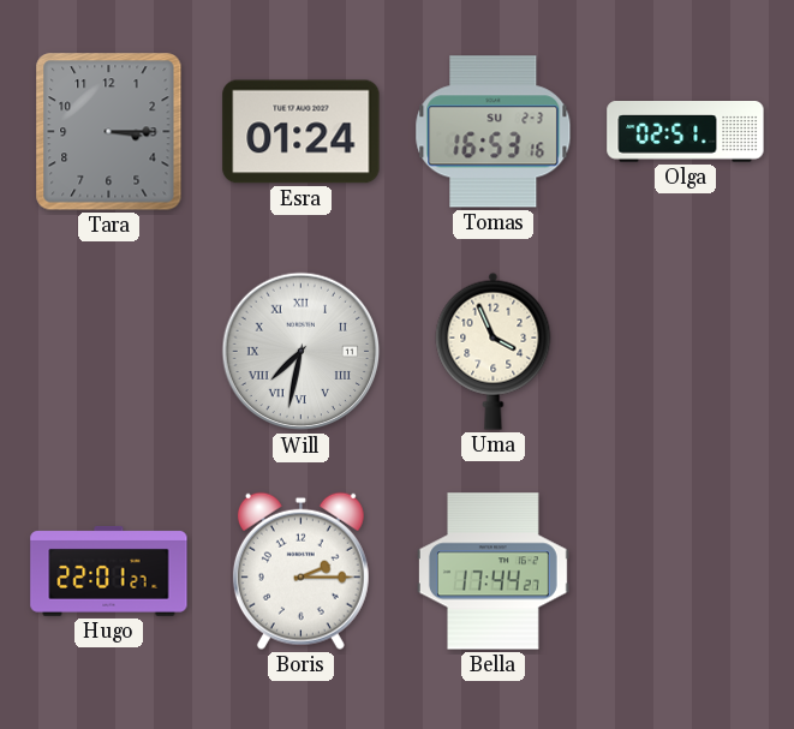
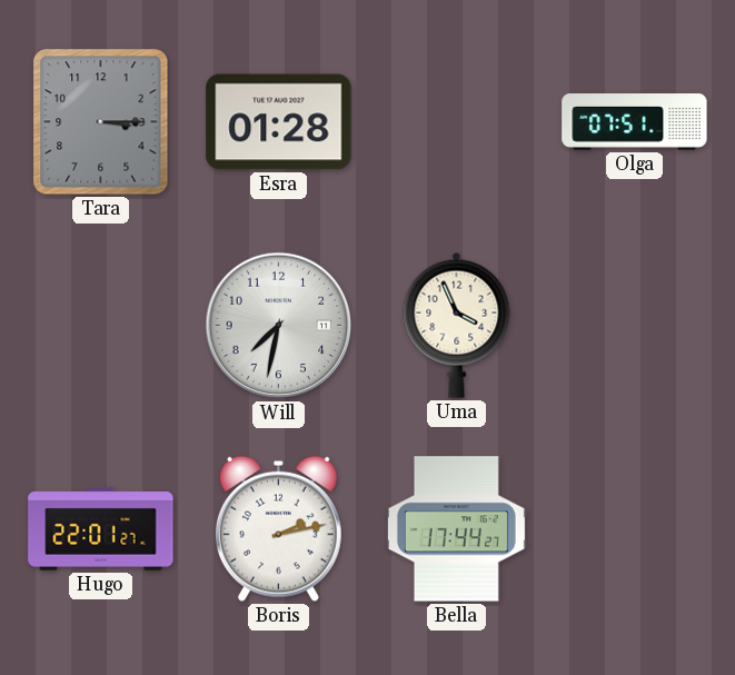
Esra: 01:24 -> 01:28
Tomas: 16:53 -> none
Olga: 02:51 -> 07:51
Will numerals: Roman -> Arabic
Boris: 2:15 -> 2:13
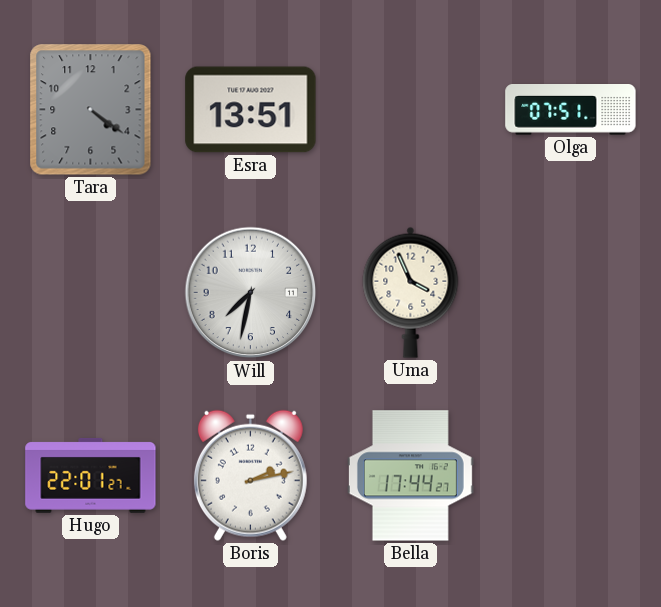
Tara: 3:15 -> 4:21
Esra: 01:28 -> 13:51
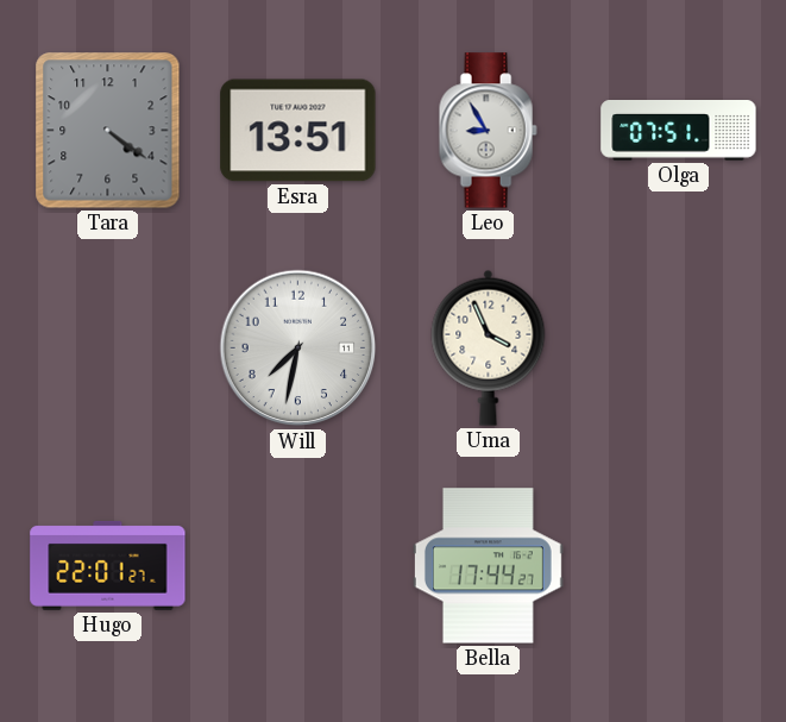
Leo: none -> 8:55
Boris: 2:13 -> none
